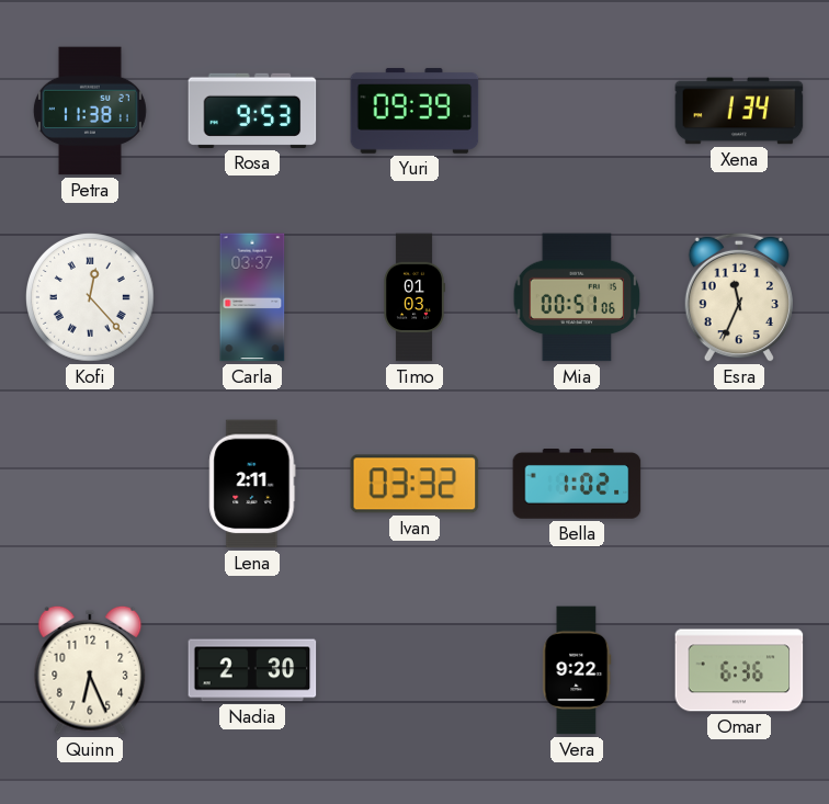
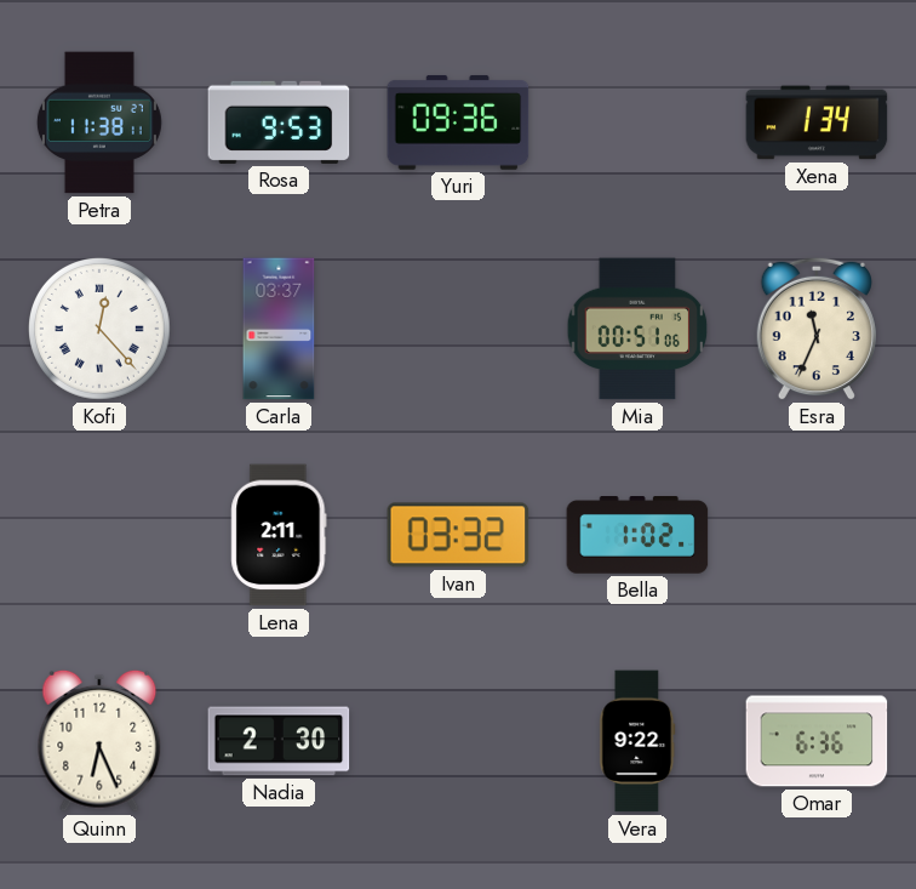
Yuri: 09:39 -> 09:36
Timo: 01:03 -> none
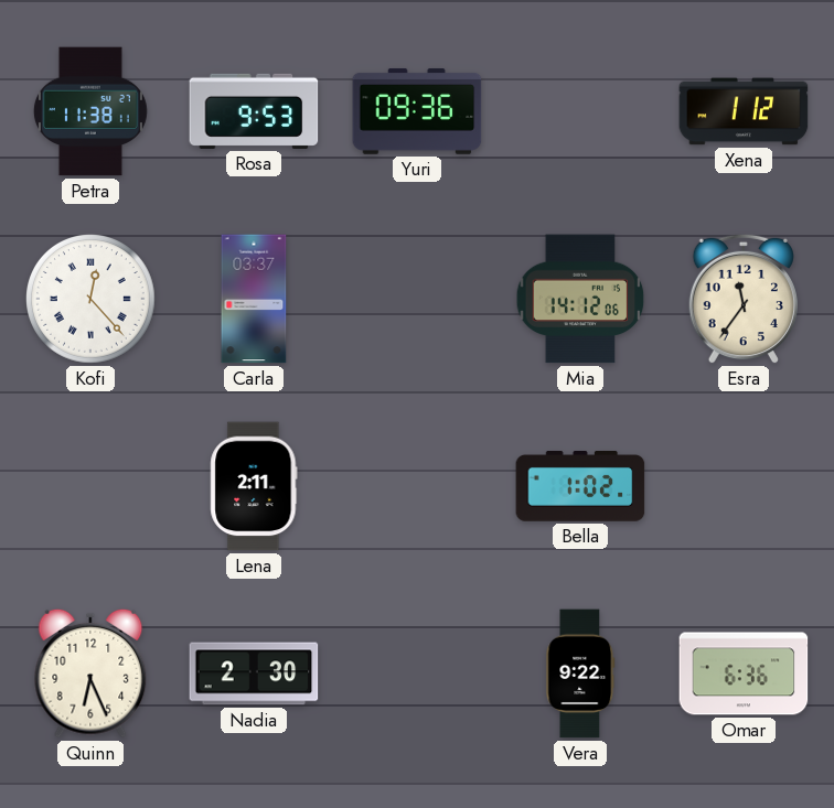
Xena: 1:34 -> 1:12
Mia: 00:51 -> 14:12
Esra: 11:34 -> 11:36
Ivan: 03:32 -> none
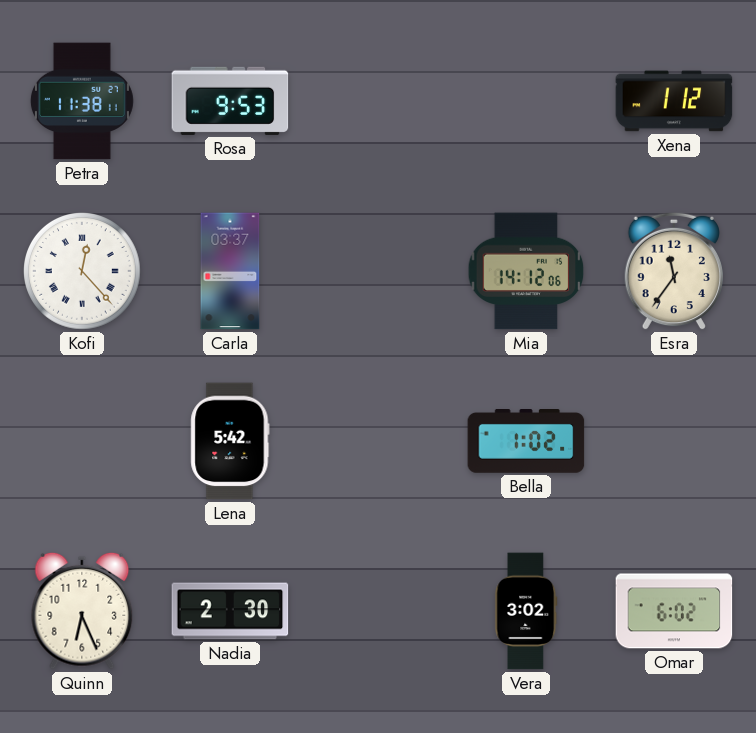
Yuri: 09:36 -> none
Lena: 2:11 -> 5:42
Vera: 9:22 -> 3:02
Omar: 6:36 -> 6:02
